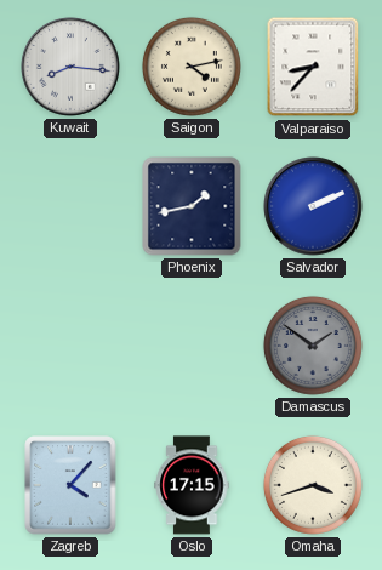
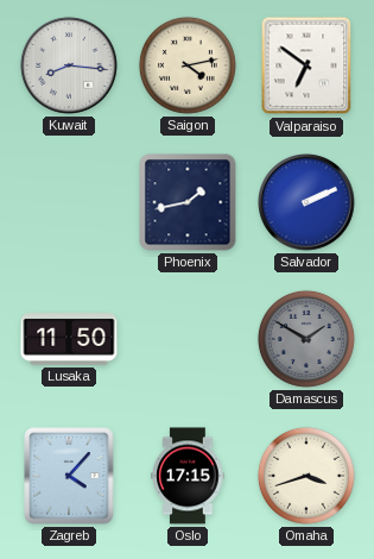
Valparaiso: 8:37 -> 6:51
Lusaka: none -> 11:50
Damascus: 1:51 -> 1:50
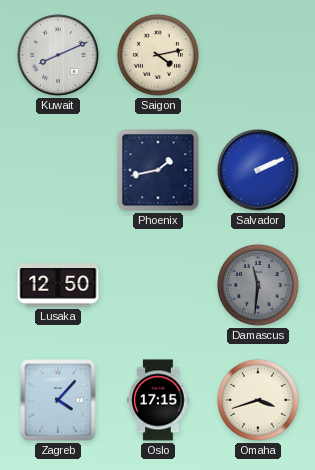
Kuwait: 8:16 -> 8:11
Valparaiso: 6:51 -> none
Lusaka: 11:50 -> 12:50
Damascus: 1:50 -> 11:31
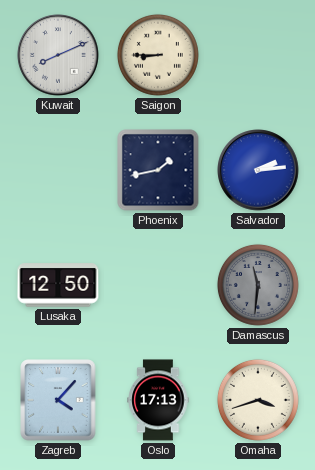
Saigon: 4:13 -> 8:45
Salvador: 2:11 -> 2:14
Oslo: 17:15 -> 17:13
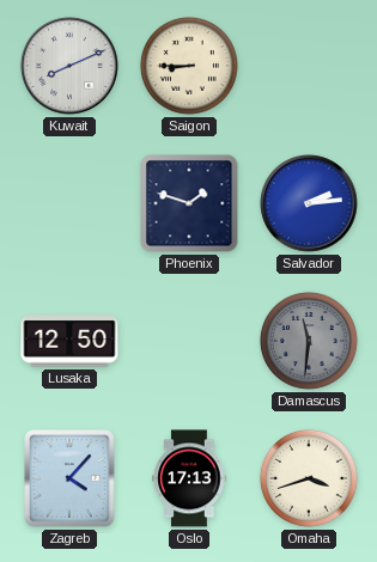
Phoenix: 1:43 -> 1:48
